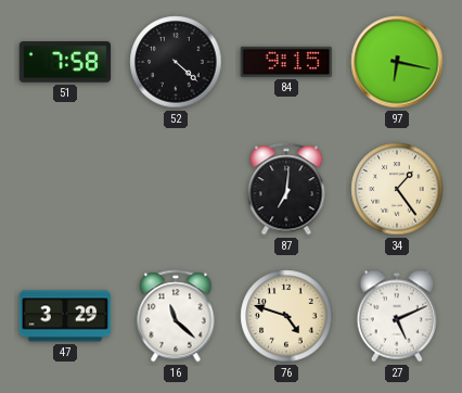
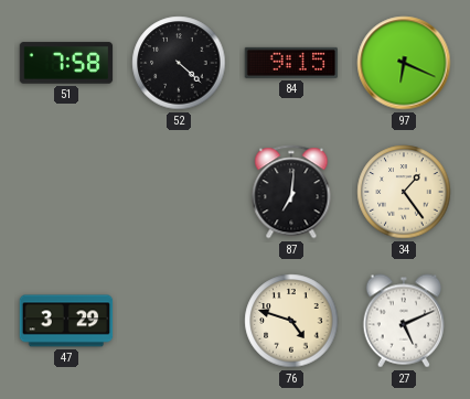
97: 6:17 -> 6:19
16: 11:22 -> none
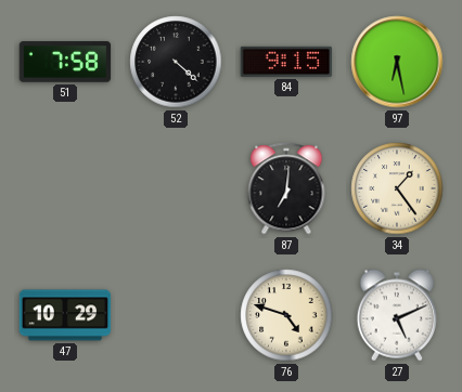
97: 6:19 -> 6:28
47: 3:29 -> 10:29
